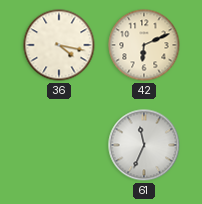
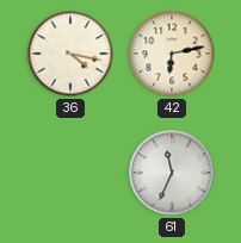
42: 6:11 -> 6:13
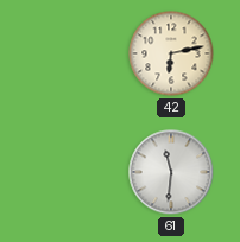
36: 4:17 -> none
61: 11:34 -> 11:31
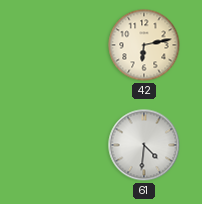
61: 11:31 -> 4:31
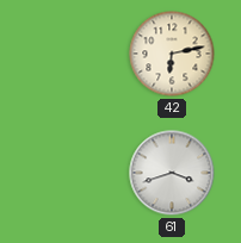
61: 4:31 -> 3:42
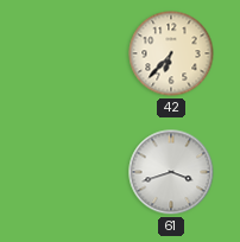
42: 6:13 -> 6:37
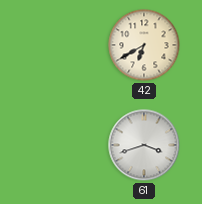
42: 6:37 -> 6:40
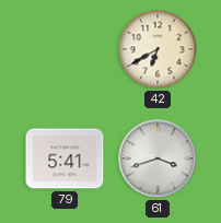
79: none -> 5:41
